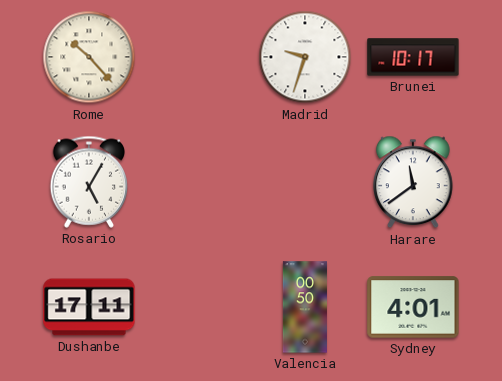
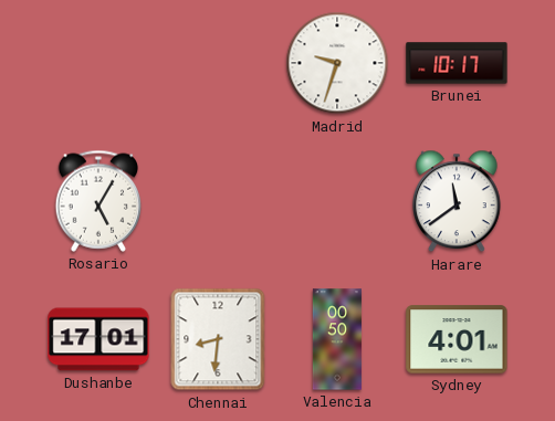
Rome: 10:23 -> none
Dushanbe: 17:11 -> 17:01
Chennai: none -> 8:31
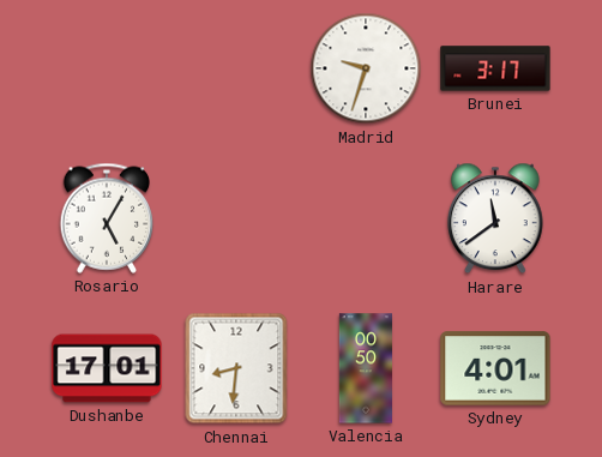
Brunei: 10:17 -> 3:17
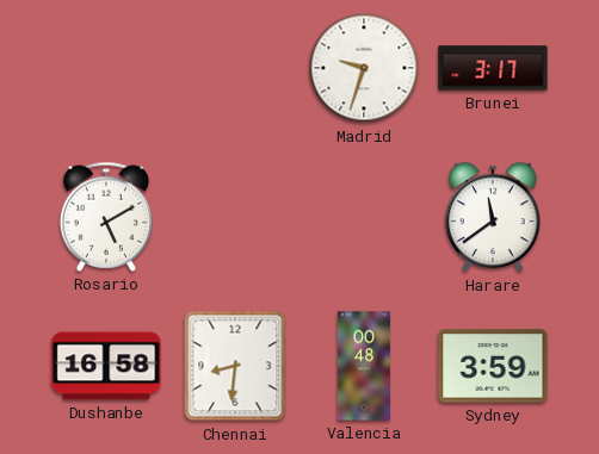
Rosario: 5:05 -> 5:10
Dushanbe: 17:01 -> 16:58
Valencia: 00:50 -> 00:48
Sydney: 4:01 -> 3:59
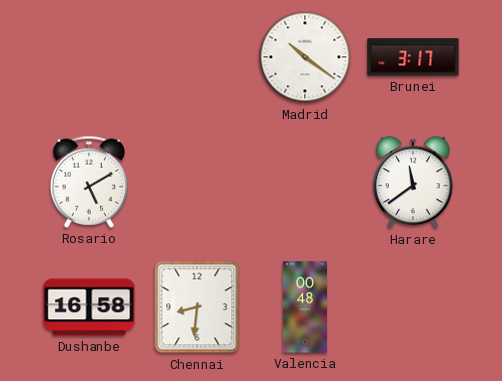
Madrid: 9:33 -> 10:21
Sydney: 3:59 -> none
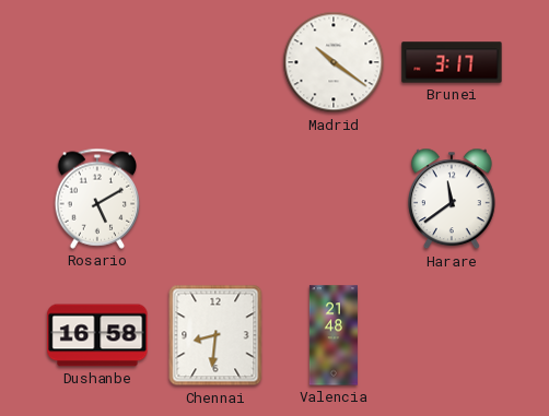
Valencia: 00:48 -> 21:48
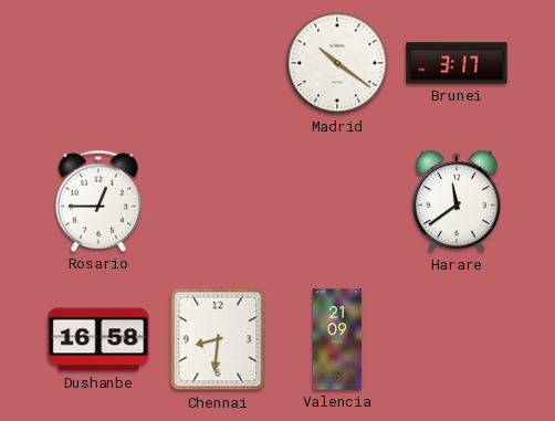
Rosario: 5:10 -> 12:45
Valencia: 21:48 -> 21:09
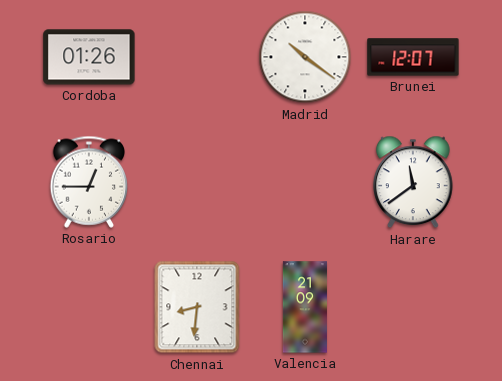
Cordoba: none -> 01:26
Brunei: 3:17 -> 12:07
Dushanbe: 16:58 -> none
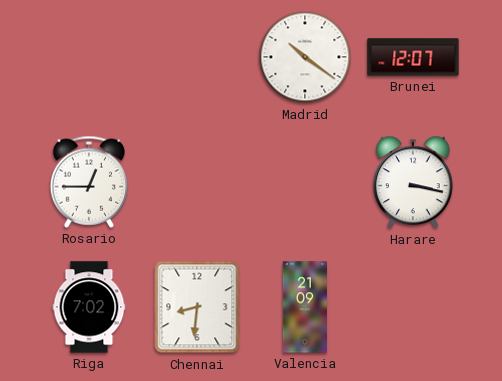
Cordoba: 01:26 -> none
Harare: 11:39 -> 3:17
Riga: none -> 7:02
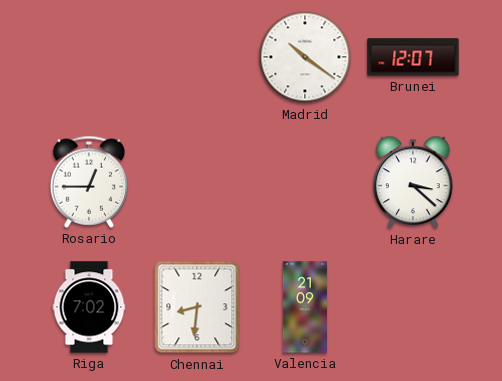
Harare: 3:17 -> 3:22
